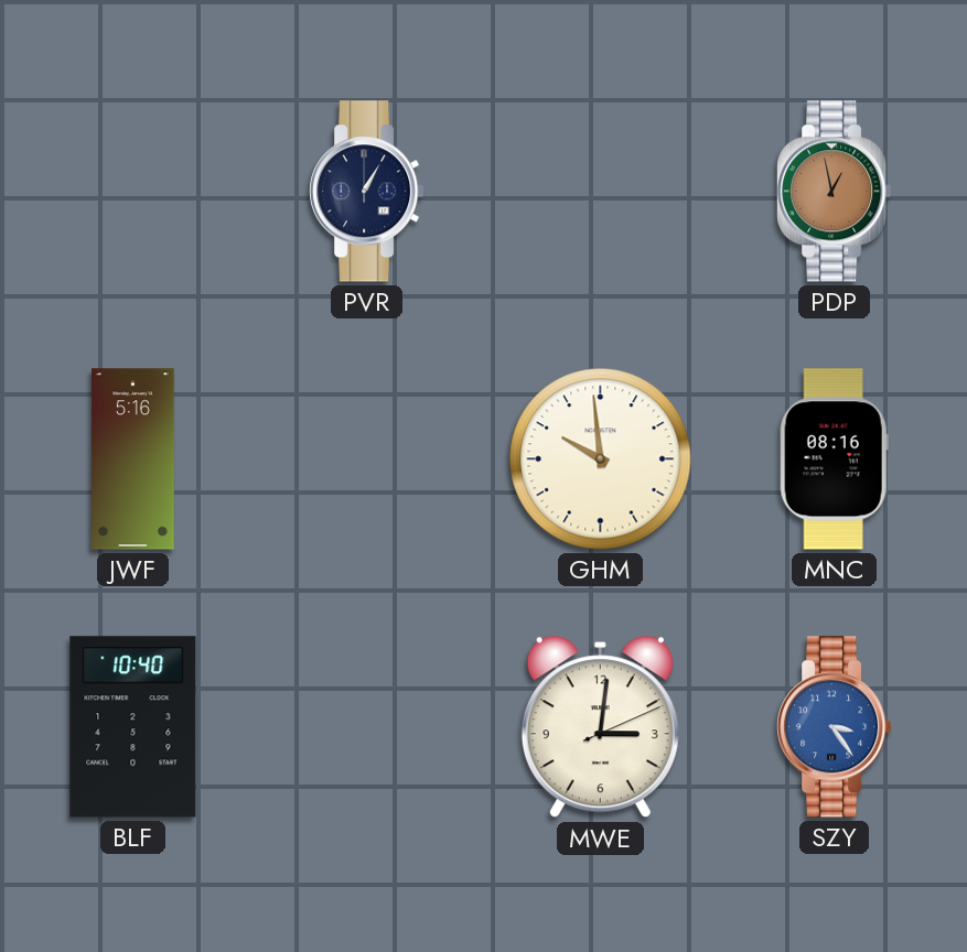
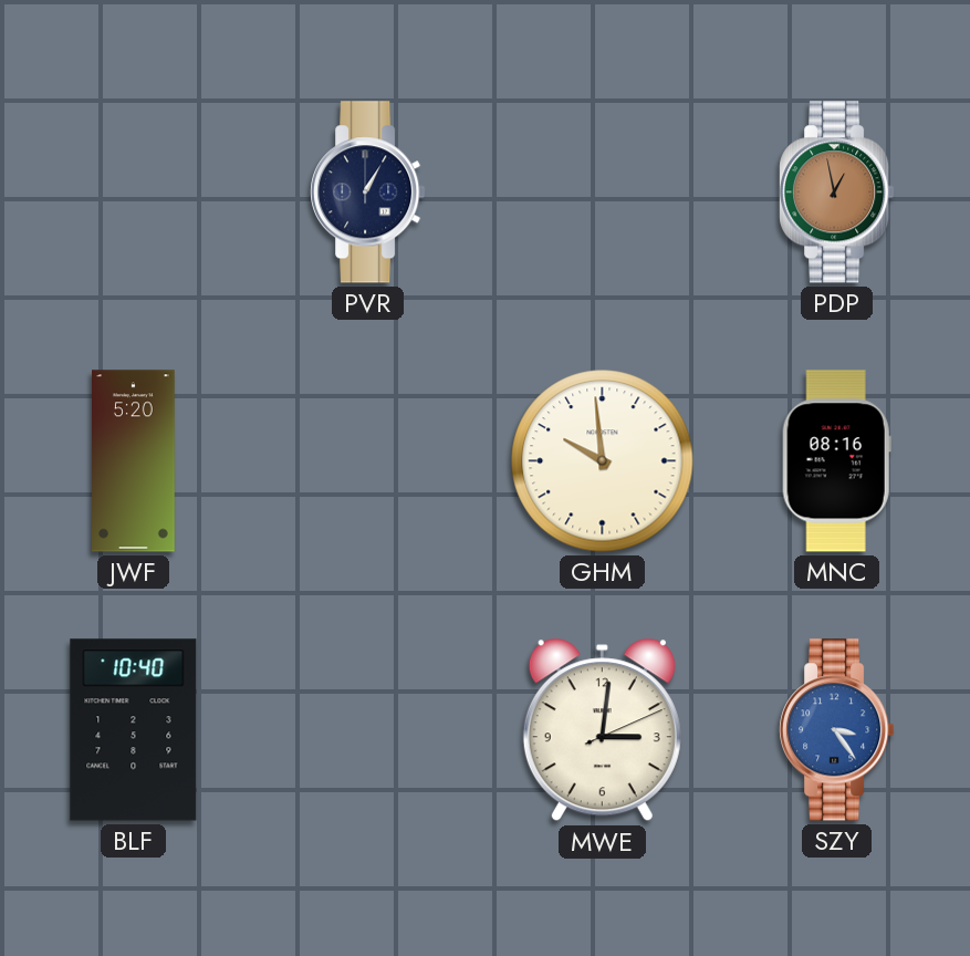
JWF: 5:16 -> 5:20
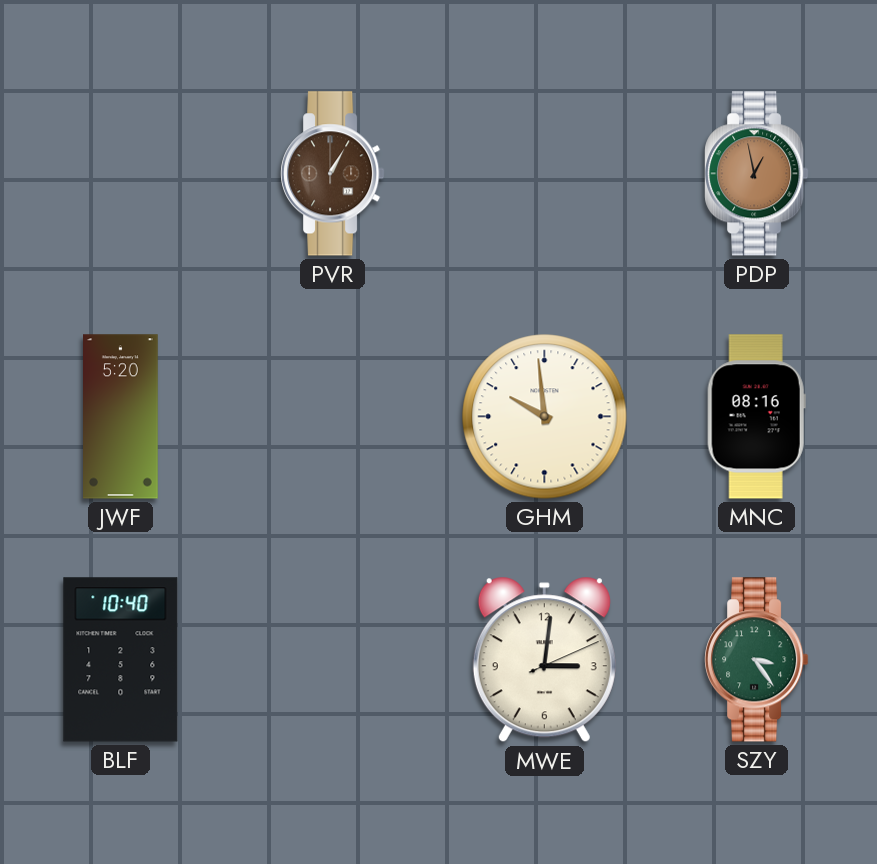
PVR dial: navy -> brown
SZY dial: blue -> green
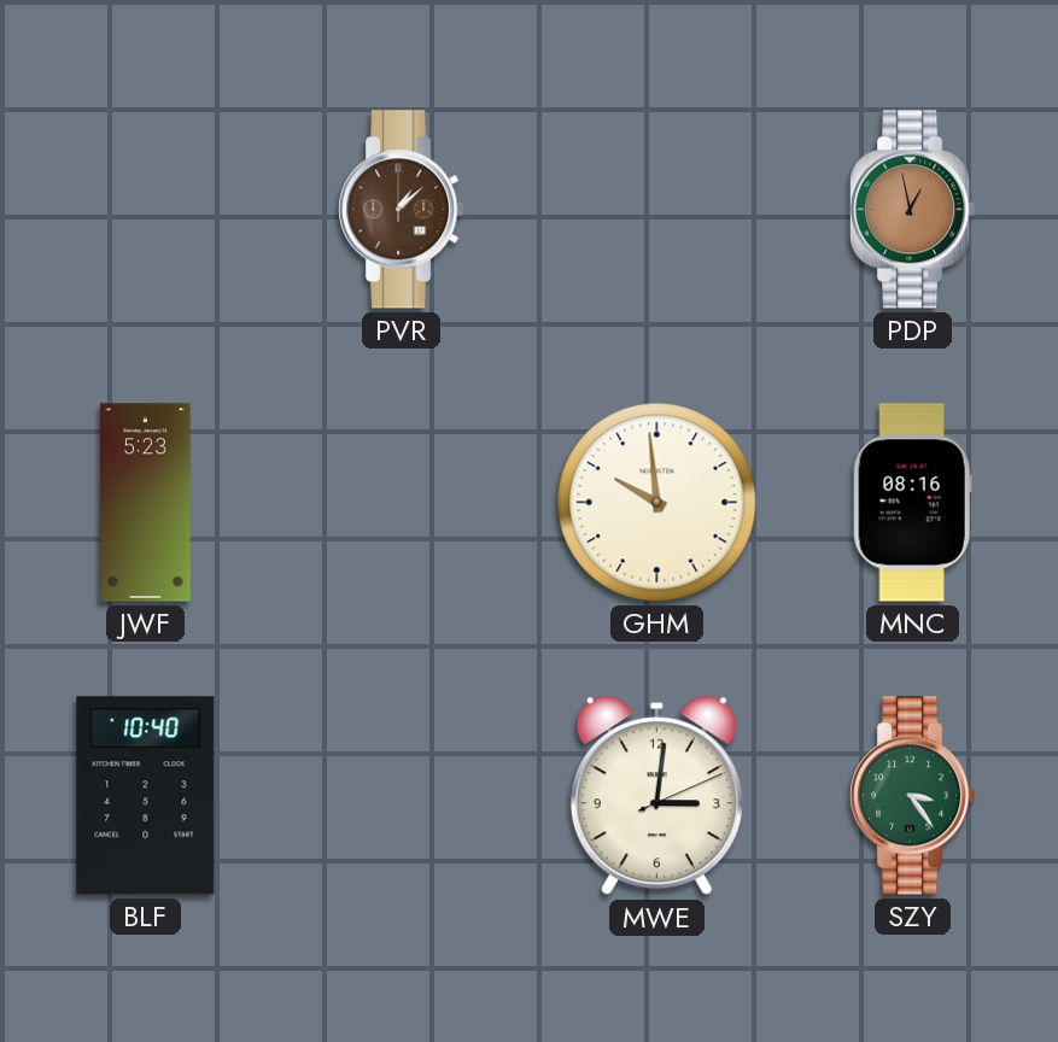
PVR: 1:05 -> 1:08
JWF: 5:20 -> 5:23
